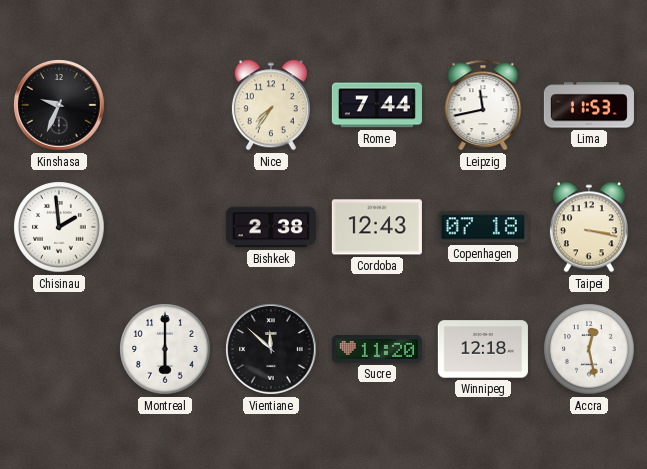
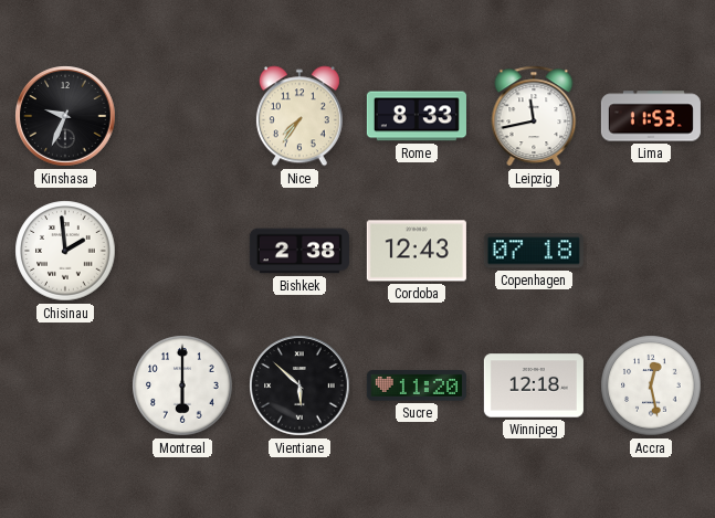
Rome: 7:44 -> 8:33
Taipei: 3:17 -> none
Vientiane: 11:52 -> 5:52
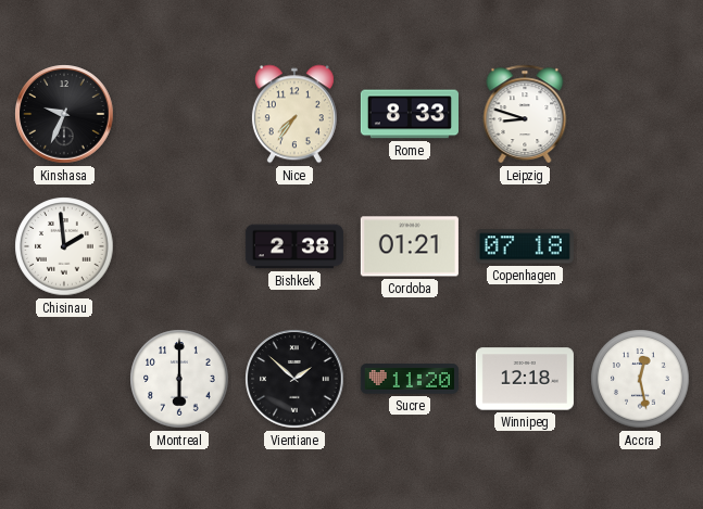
Leipzig: 11:43 -> 8:48
Lima: 11:53 -> none
Cordoba: 12:43 -> 01:21
Vientiane: 5:52 -> 1:52
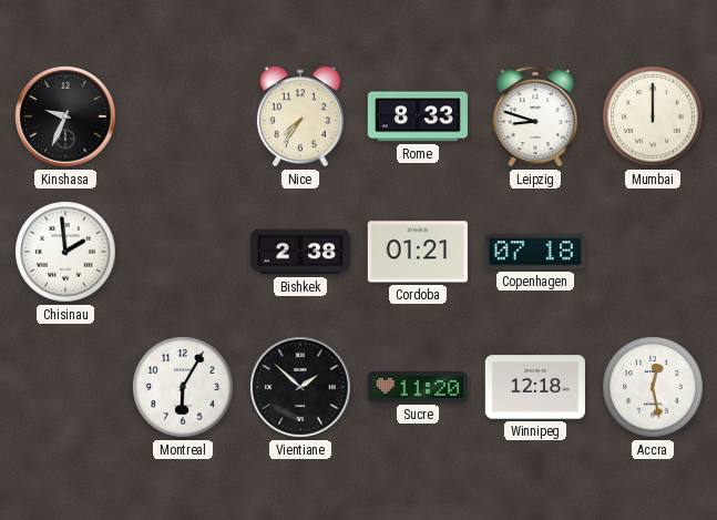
Mumbai: none -> 12:00
Montreal: 6:00 -> 6:05
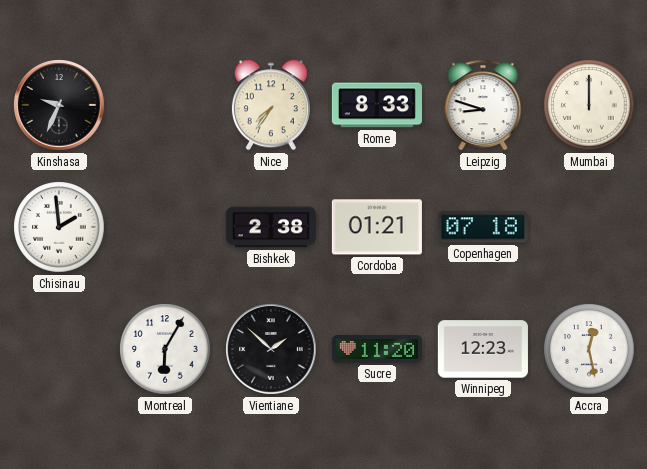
Winnipeg: 12:18 -> 12:23
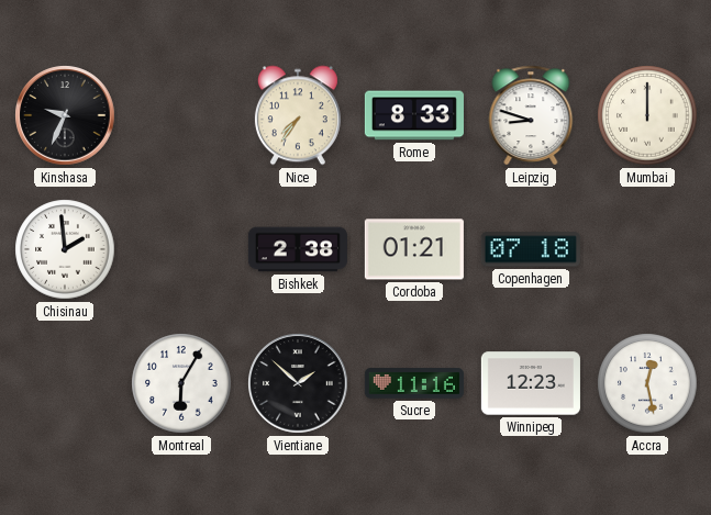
Sucre: 11:20 -> 11:16
